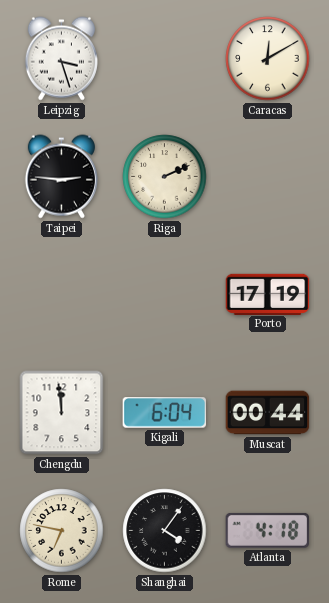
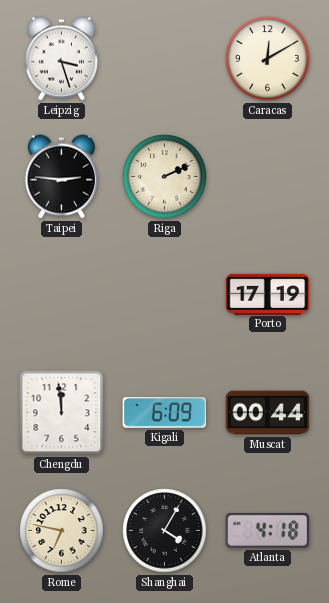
Kigali: 6:04 -> 6:09
Shanghai: 4:06 -> 4:05
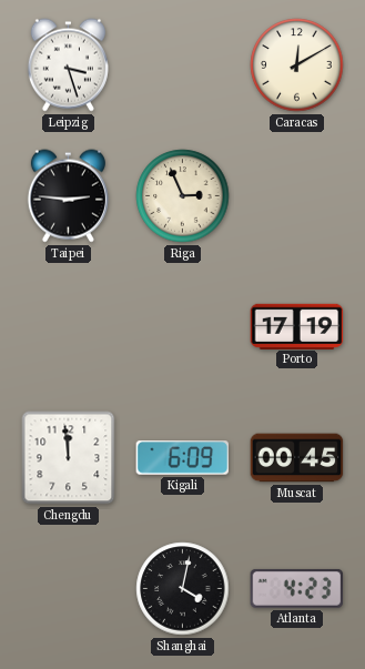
Riga: 2:11 -> 2:56
Muscat: 00:44 -> 00:45
Rome: 6:47 -> none
Shanghai: 4:05 -> 4:02
Atlanta: 4:18 -> 4:23
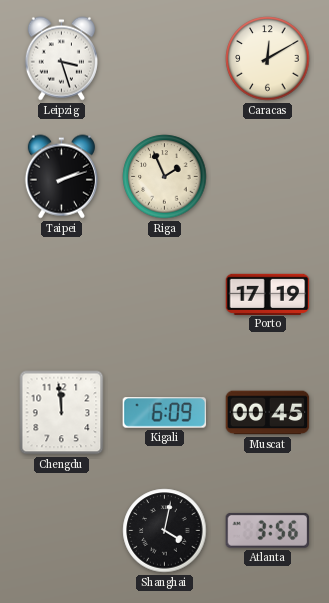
Taipei: 2:46 -> 2:12
Riga: 2:56 -> 1:56
Atlanta: 4:23 -> 3:56
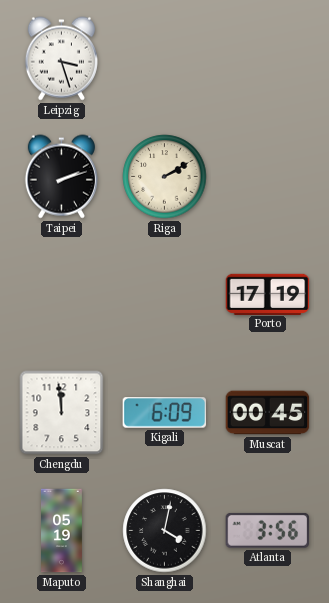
Caracas: 12:10 -> none
Riga: 1:56 -> 2:10
Maputo: none -> 05:19
